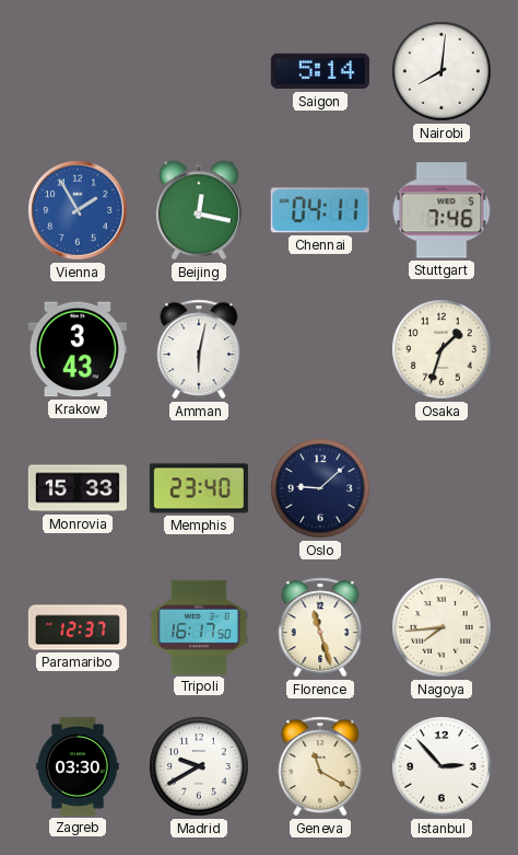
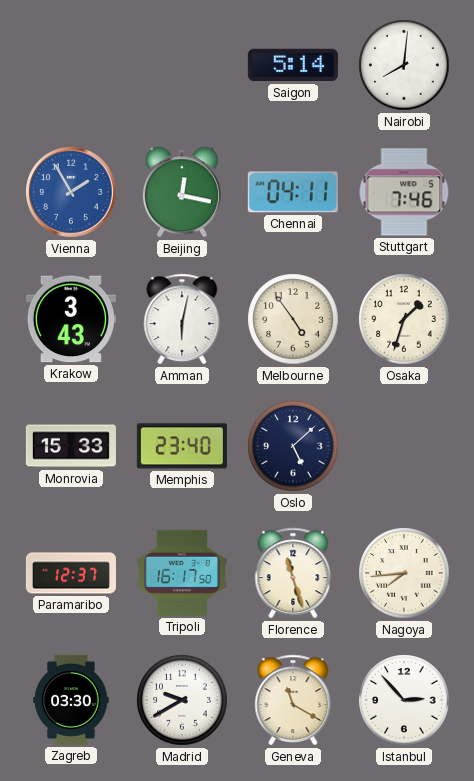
Melbourne: none -> 4:54
Oslo: 9:08 -> 5:08
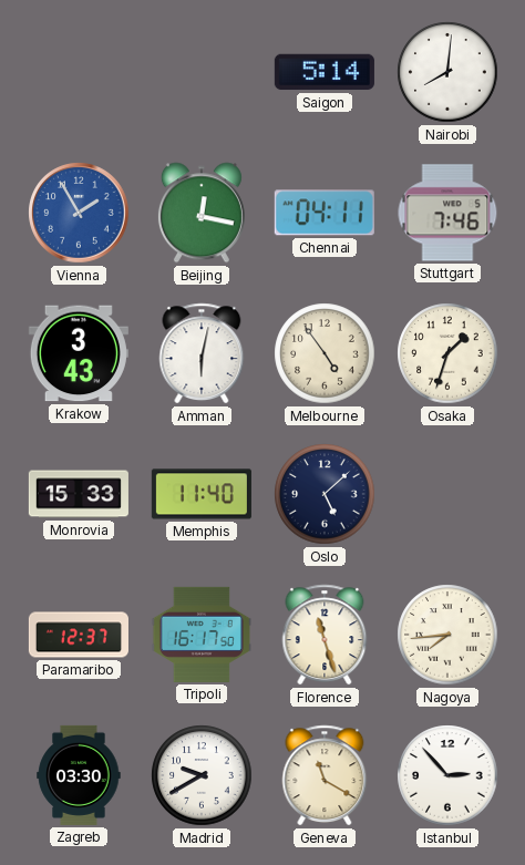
Memphis: 23:40 -> 11:40
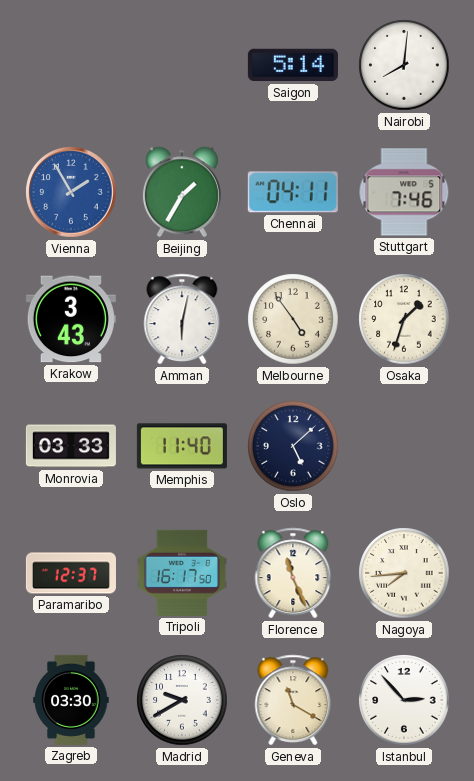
Beijing: 12:17 -> 1:35
Monrovia: 15:33 -> 03:33
Florence: 11:27 -> 11:26
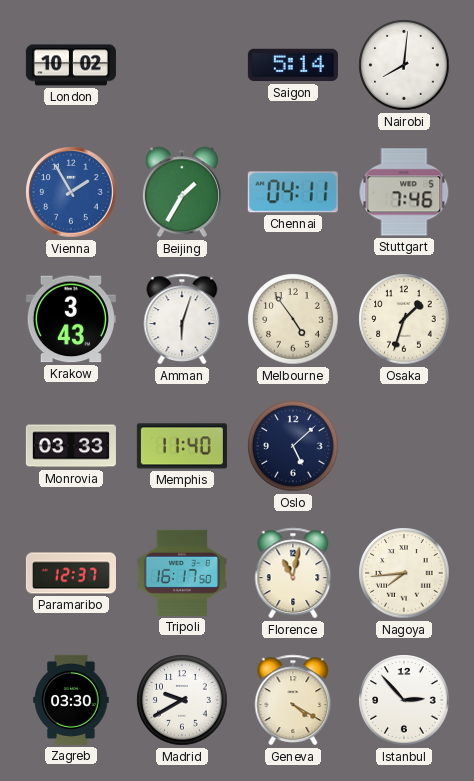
London: none -> 10:02
Amman: 6:02 -> 6:03
Florence: 11:26 -> 11:02
Geneva: 11:20 -> 4:20
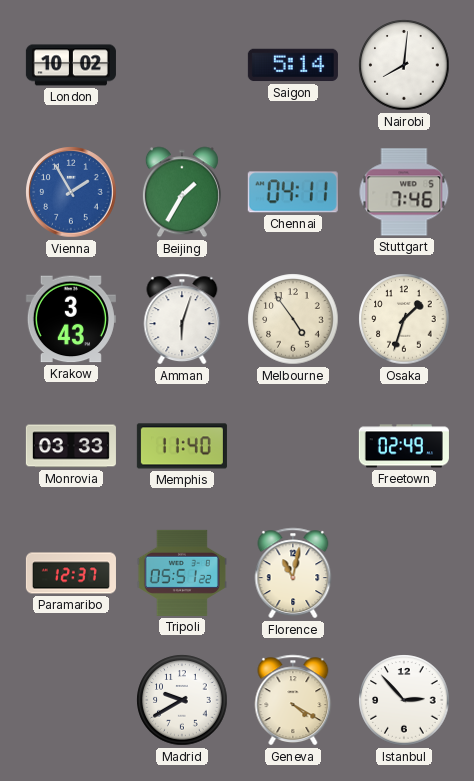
Oslo: 5:08 -> none
Freetown: none -> 02:49
Tripoli: 16:17 -> 05:51
Nagoya: 7:44 -> none
Zagreb: 03:30 -> none
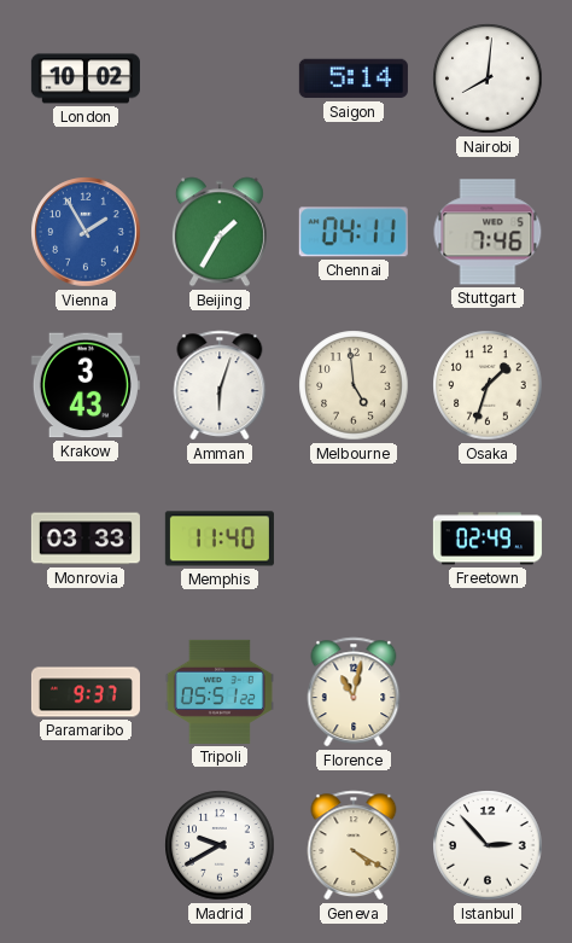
Melbourne: 4:54 -> 4:59
Paramaribo: 12:37 -> 9:37
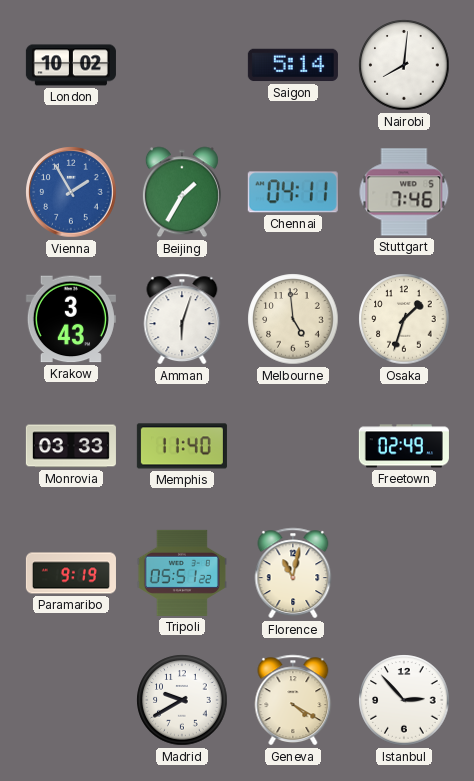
Paramaribo: 9:37 -> 9:19
